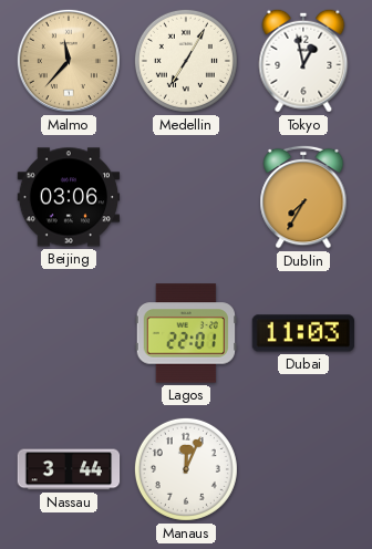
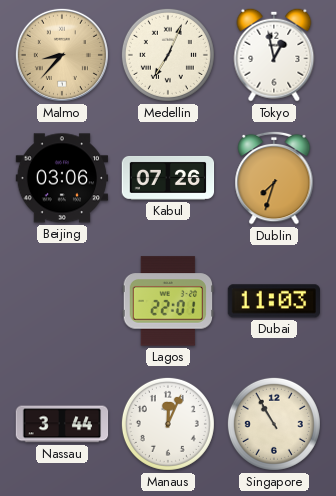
Malmo: 11:37 -> 8:37
Medellin: 7:05 -> 7:04
Kabul: none -> 07:26
Dublin: 7:35 -> 7:33
Singapore: none -> 10:55
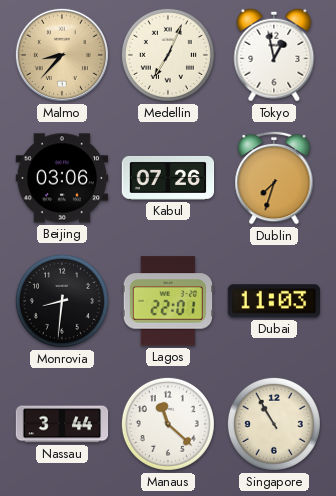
Monrovia: none -> 8:31
Manaus: 12:04 -> 11:22
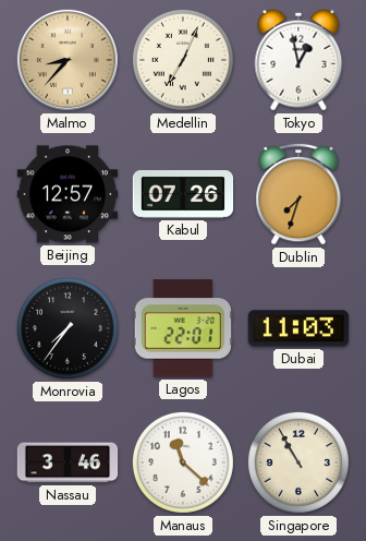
Beijing: 03:06 -> 12:57
Monrovia: 8:31 -> 7:36
Nassau: 3:44 -> 3:46
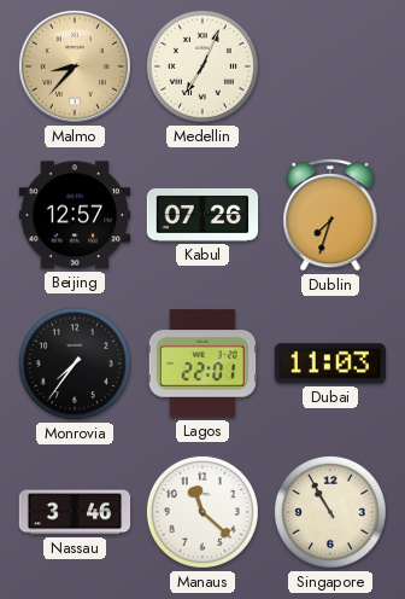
Tokyo: 12:58 -> none
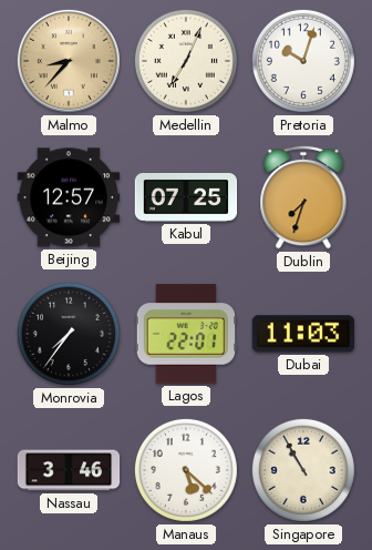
Pretoria: none -> 10:03
Kabul: 07:26 -> 07:25
Manaus: 11:22 -> 5:22
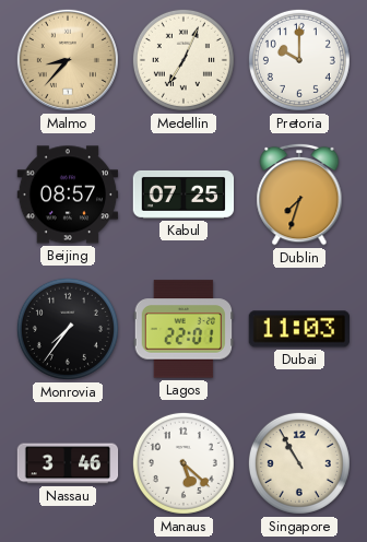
Pretoria: 10:03 -> 10:00
Beijing: 12:57 -> 08:57
